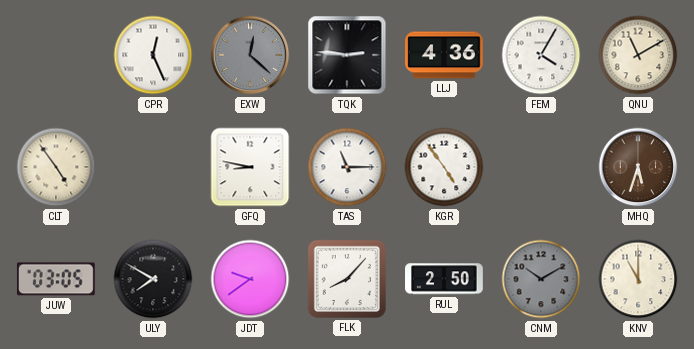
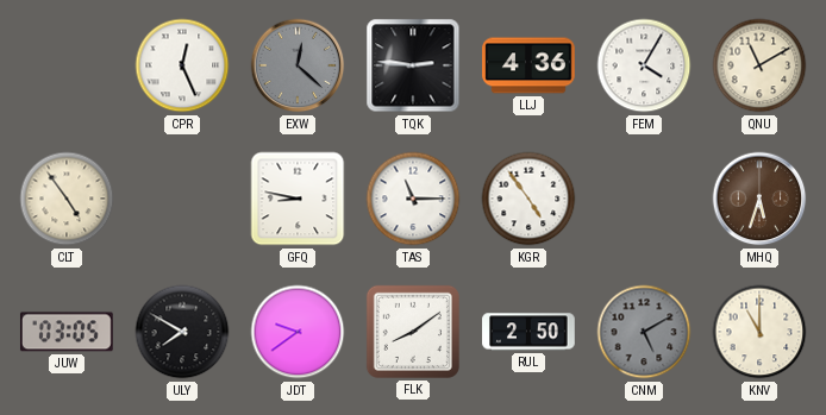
FLK: 8:07 -> 8:09
CNM: 10:10 -> 5:10
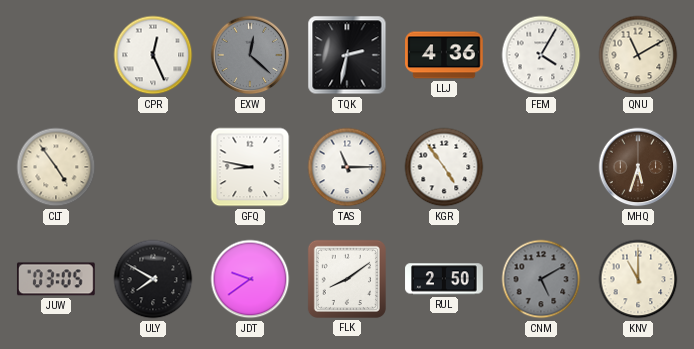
TQK: 2:46 -> 2:32
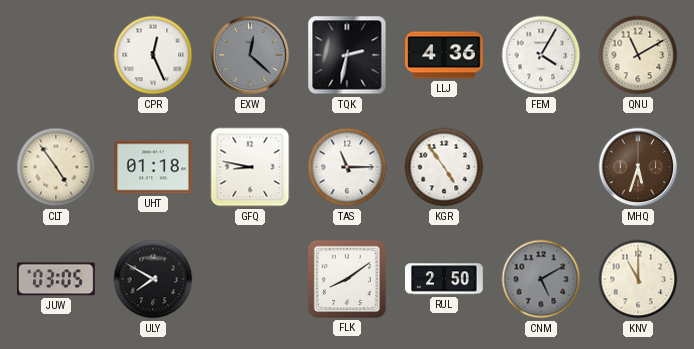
UHT: none -> 01:18
JDT: 9:39 -> none
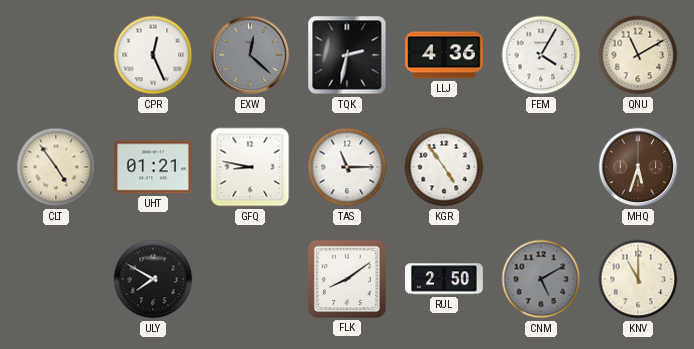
UHT: 01:18 -> 01:21
JUW: 03:05 -> none
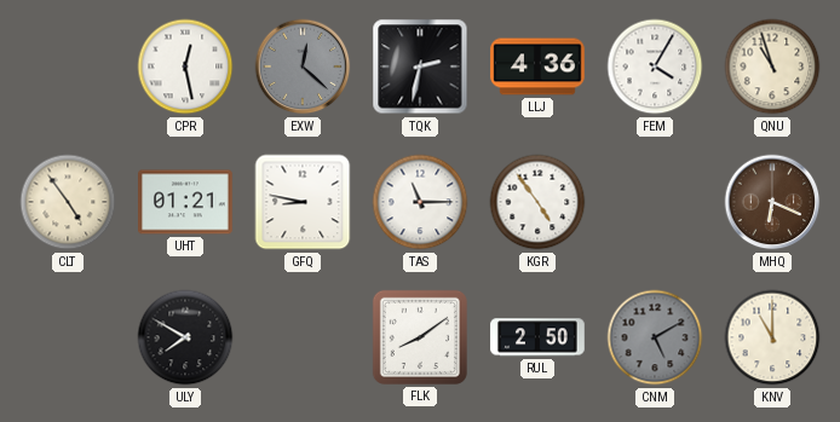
CPR: 12:26 -> 12:28
QNU: 11:10 -> 10:57
MHQ: 5:33 -> 6:19
